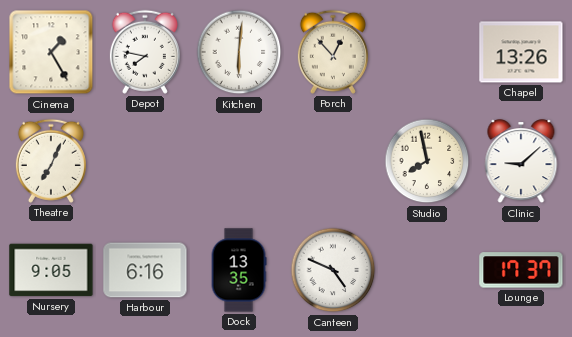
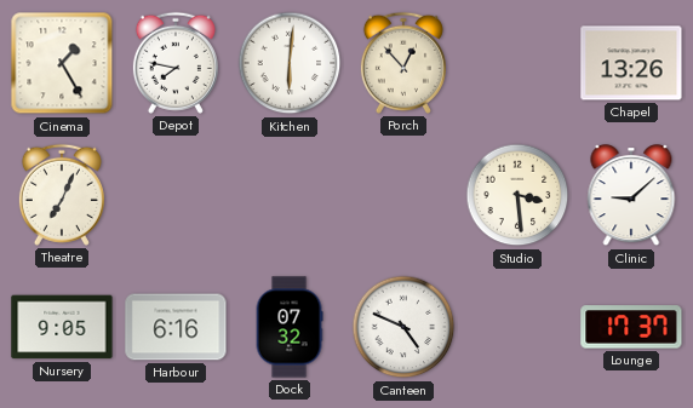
Studio: 7:58 -> 3:29
Dock: 13:35 -> 07:32
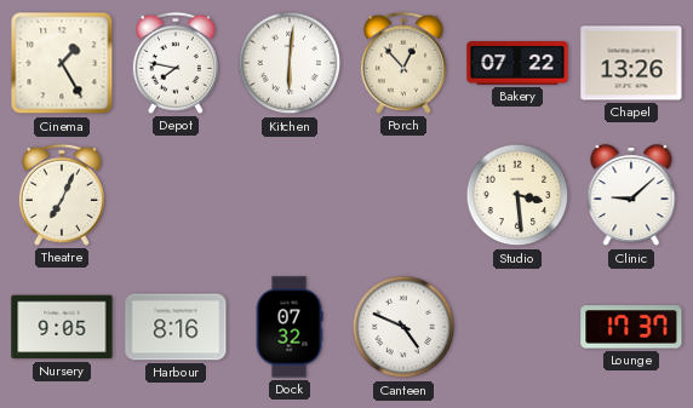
Bakery: none -> 07:22
Harbour: 6:16 -> 8:16
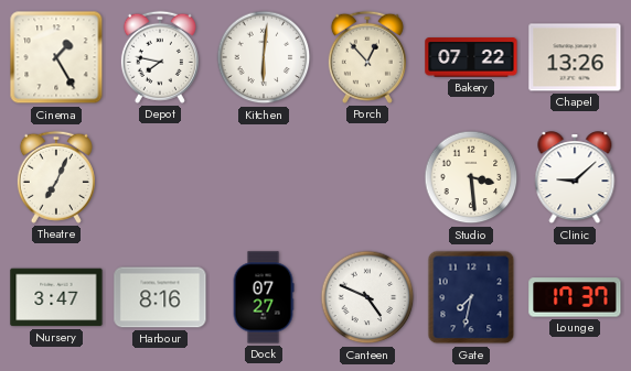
Nursery: 9:05 -> 3:47
Dock: 07:32 -> 07:27
Gate: none -> 7:32
